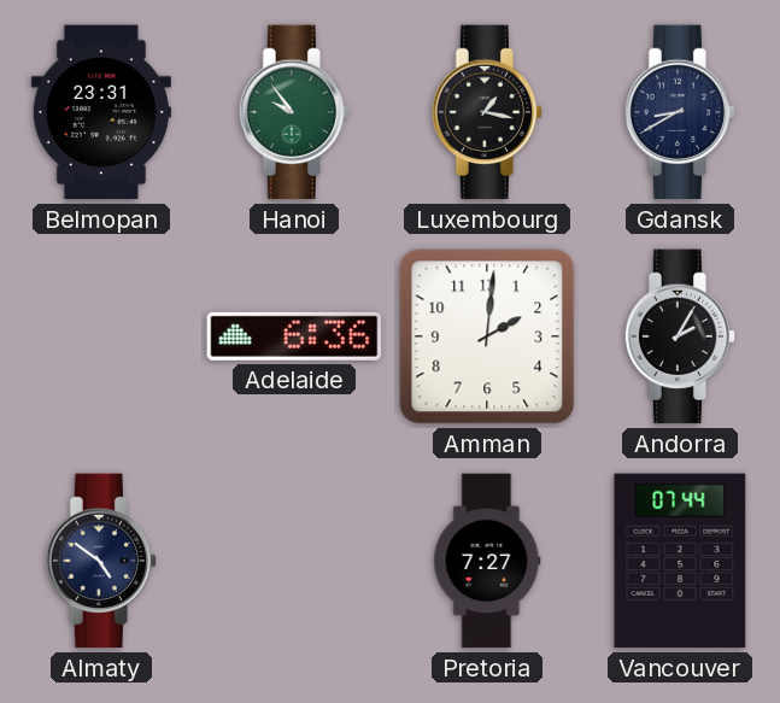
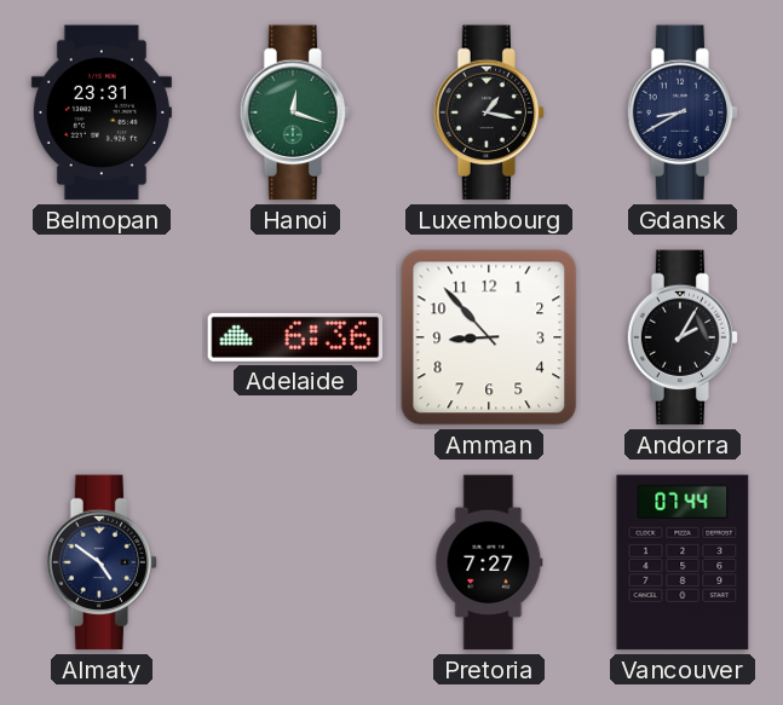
Hanoi: 9:54 -> 12:18
Amman: 2:01 -> 8:53
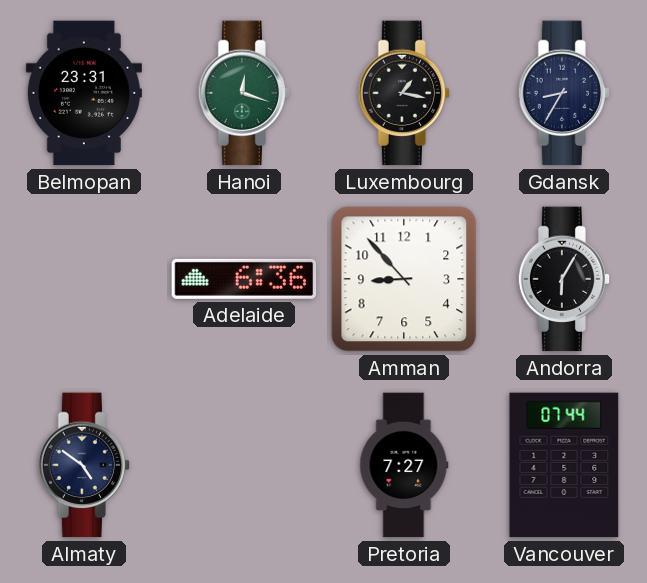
Gdansk: 8:40 -> 8:35
Andorra: 2:05 -> 6:05
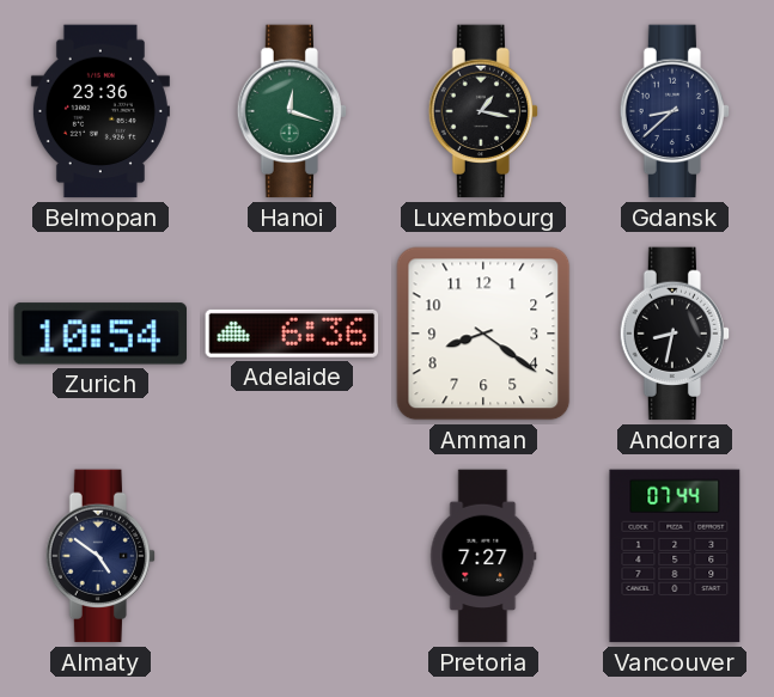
Belmopan: 23:31 -> 23:36
Gdansk: 8:35 -> 8:38
Zurich: none -> 10:54
Amman: 8:53 -> 8:21
Andorra: 6:05 -> 8:32
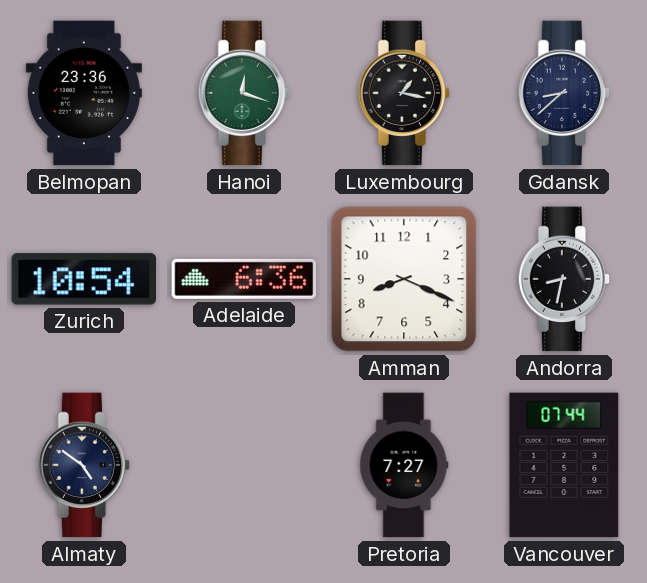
Amman: 8:21 -> 8:19
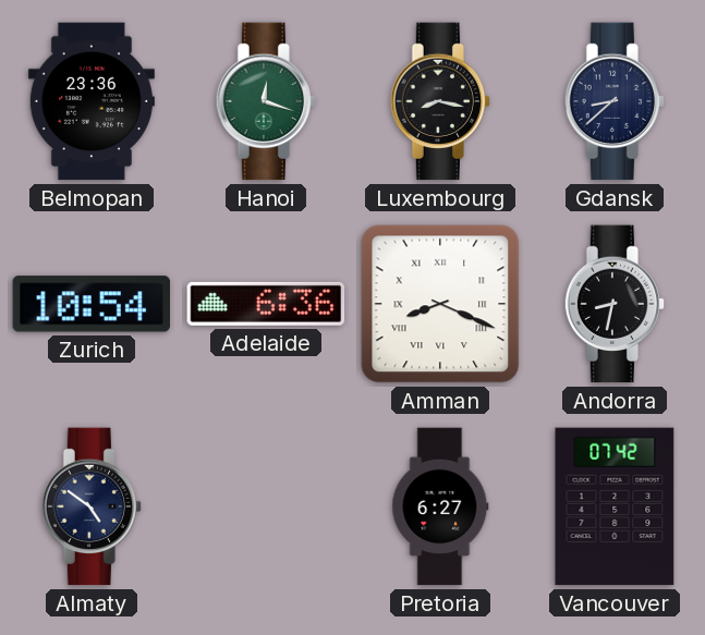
Luxembourg: 1:17 -> 8:17
Amman numerals: Arabic -> Roman
Pretoria: 7:27 -> 6:27
Vancouver: 07:44 -> 07:42
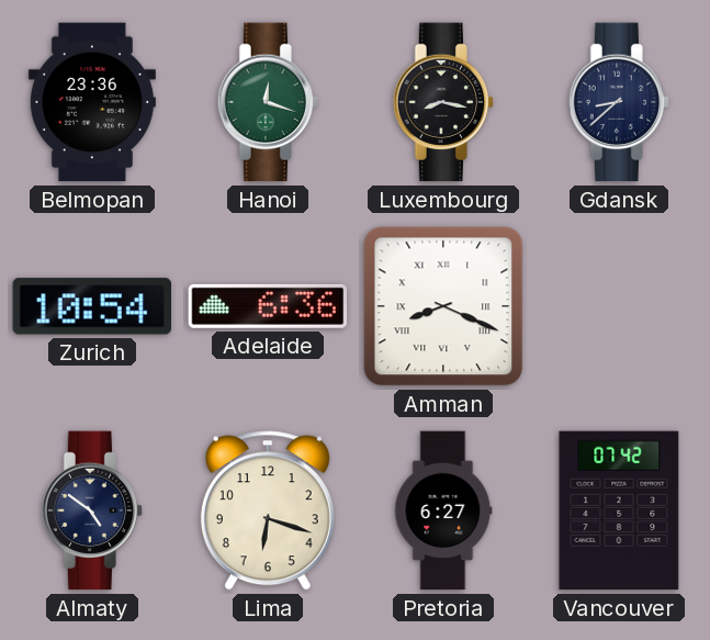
Andorra: 8:32 -> none
Lima: none -> 6:18
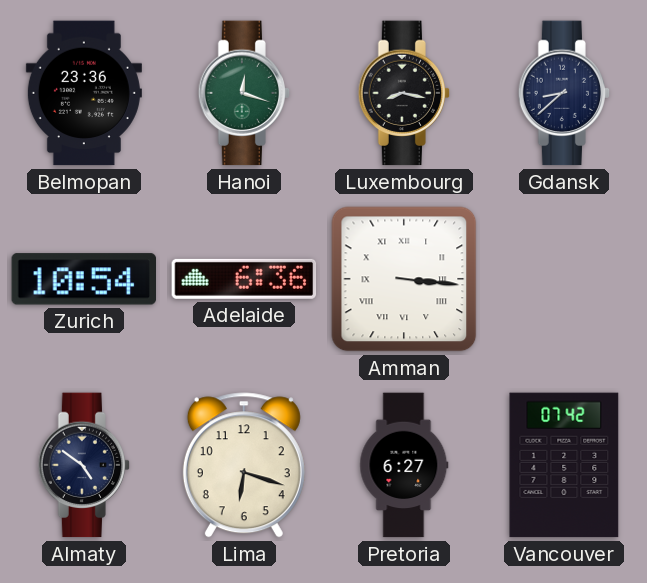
Amman: 8:19 -> 3:16
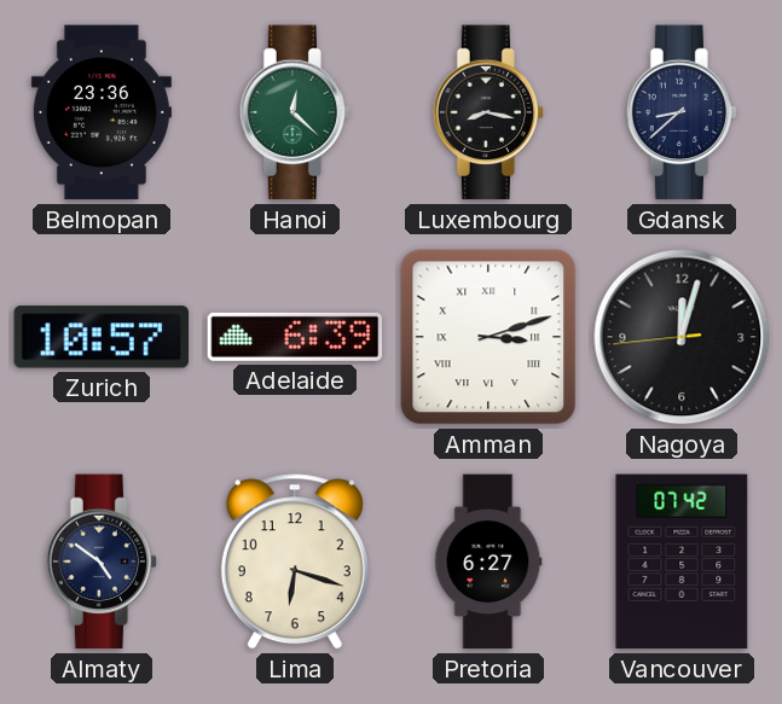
Hanoi: 12:18 -> 12:22
Zurich: 10:54 -> 10:57
Adelaide: 6:36 -> 6:39
Amman: 3:16 -> 3:12
Nagoya: none -> 12:02
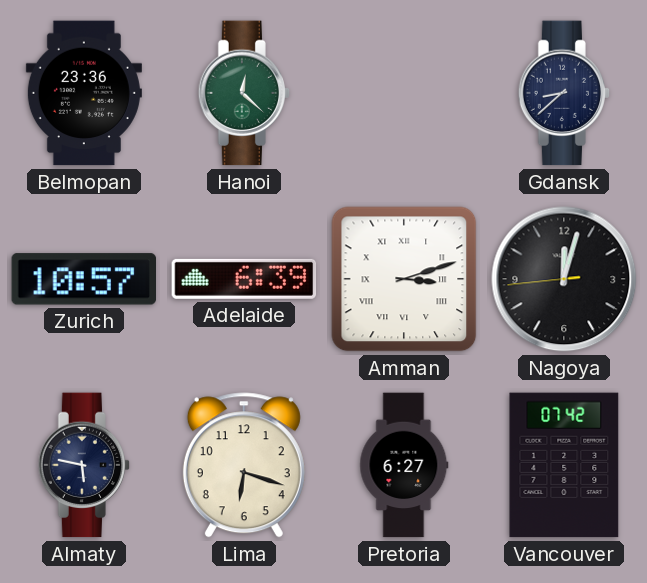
Luxembourg: 8:17 -> none
Almaty: 4:51 -> 5:47
